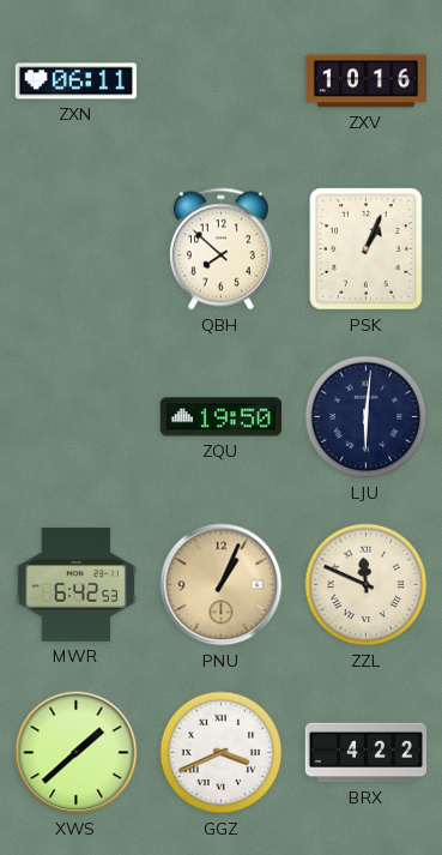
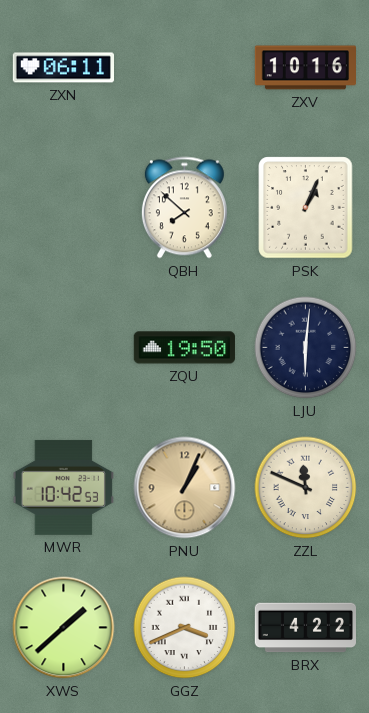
MWR: 6:42 -> 10:42
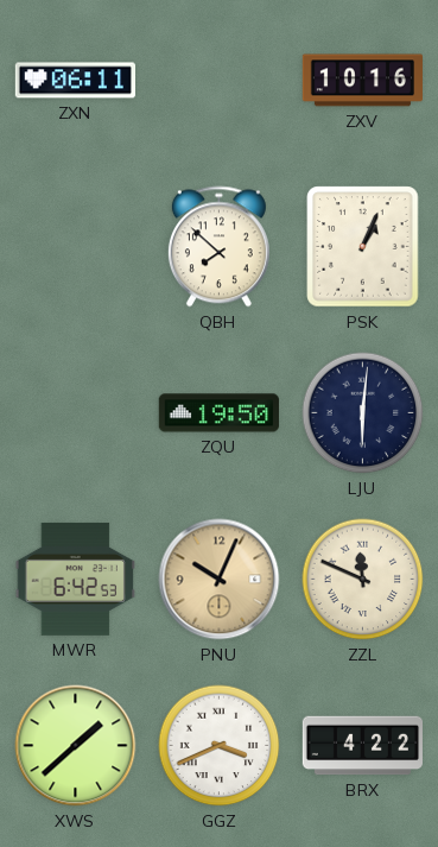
MWR: 10:42 -> 6:42
PNU: 1:04 -> 10:04
